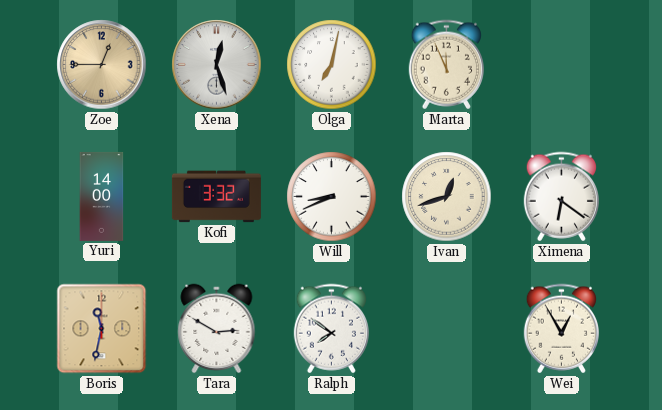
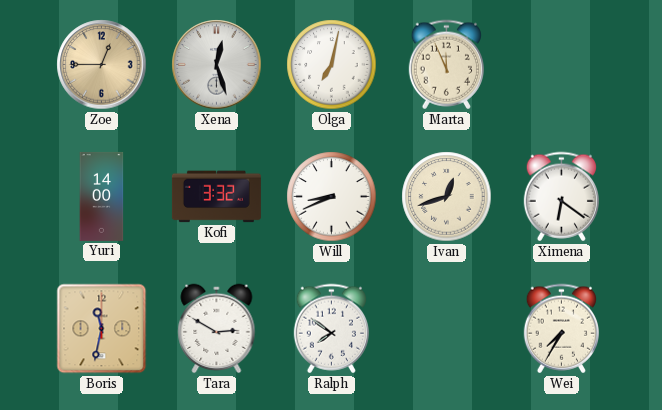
Wei: 12:55 -> 7:35
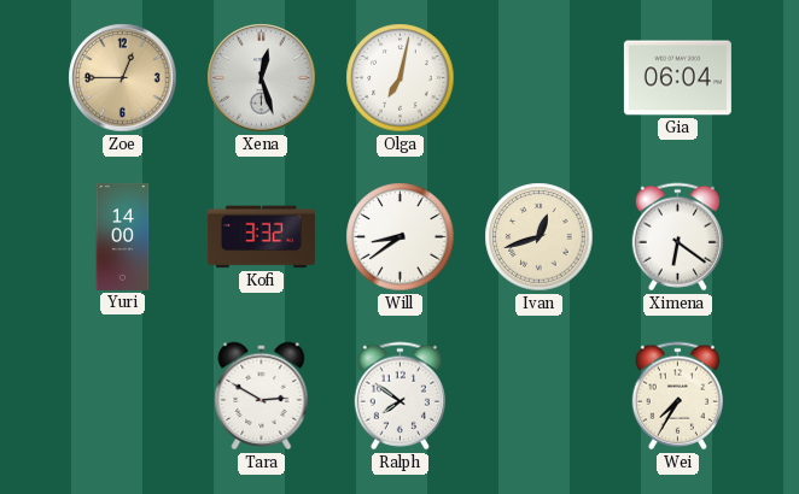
Marta: 11:56 -> none
Gia: none -> 06:04
Will: 8:41 -> 8:39
Boris: 11:32 -> none
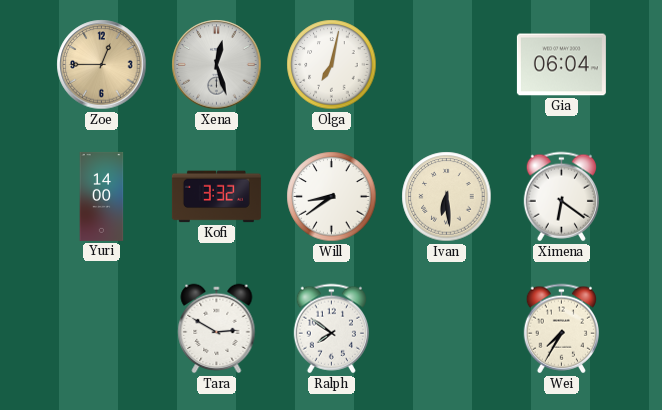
Ivan: 12:42 -> 6:29
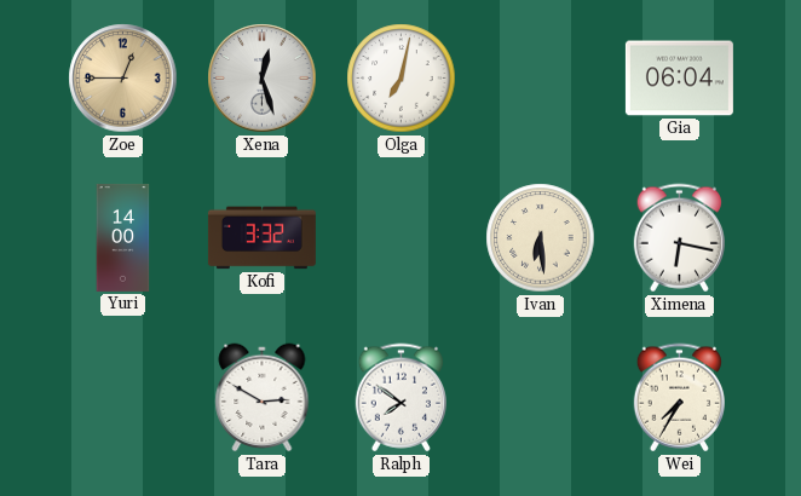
Will: 8:39 -> none
Ximena: 6:21 -> 6:17
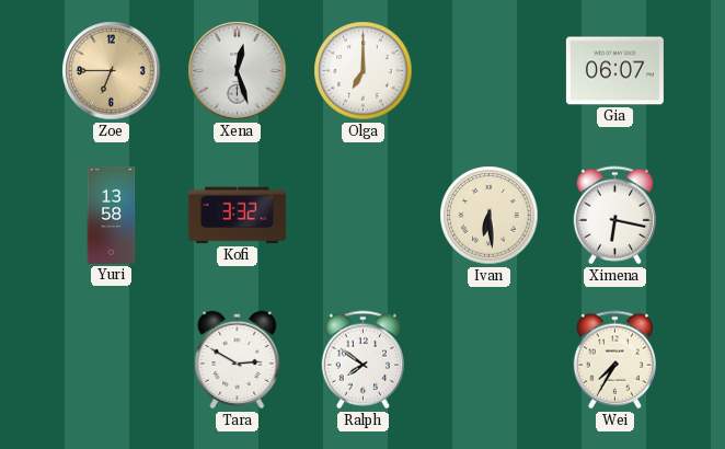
Zoe: 12:45 -> 6:45
Olga: 7:02 -> 7:00
Gia: 06:04 -> 06:07
Yuri: 14:00 -> 13:58
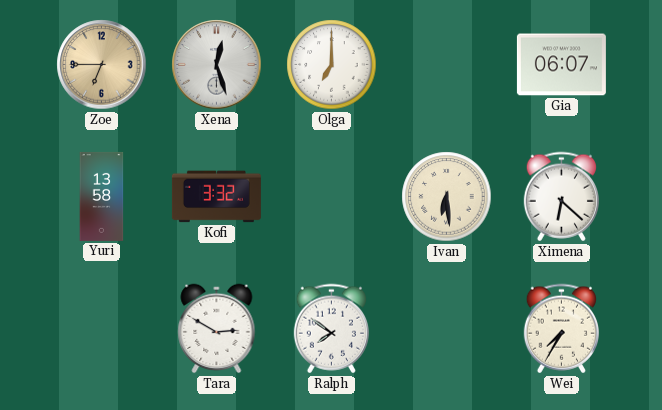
Ximena: 6:17 -> 6:22
